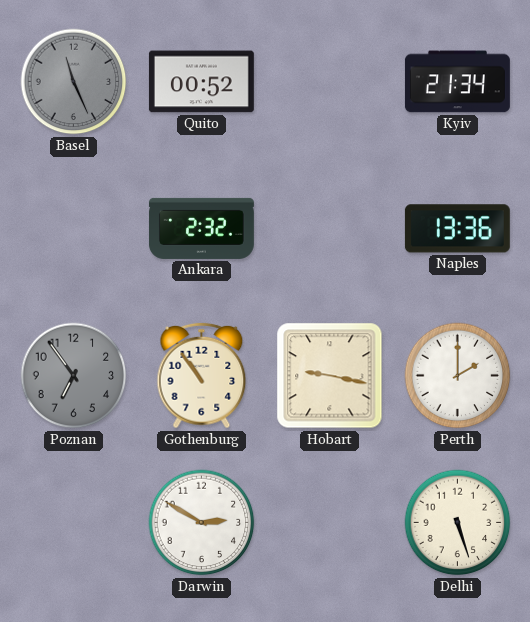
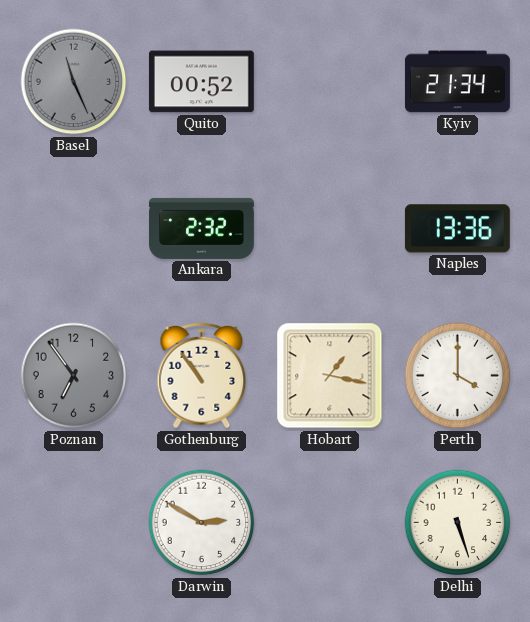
Hobart: 9:17 -> 1:17
Perth: 2:00 -> 4:00
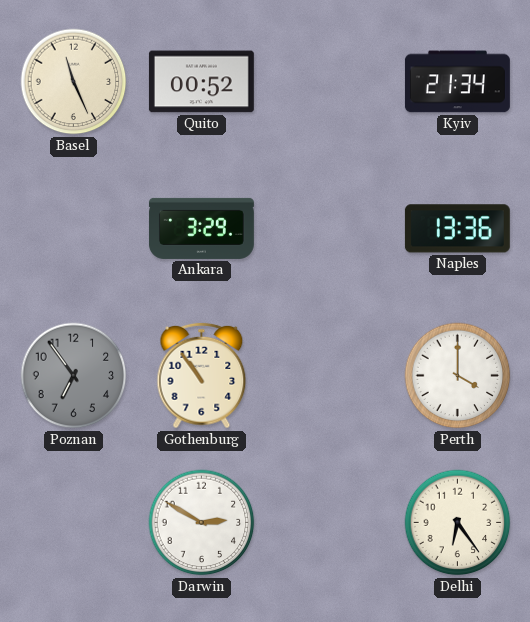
Basel dial: grey -> cream
Ankara: 2:32 -> 3:29
Hobart: 1:17 -> none
Delhi: 5:27 -> 6:24
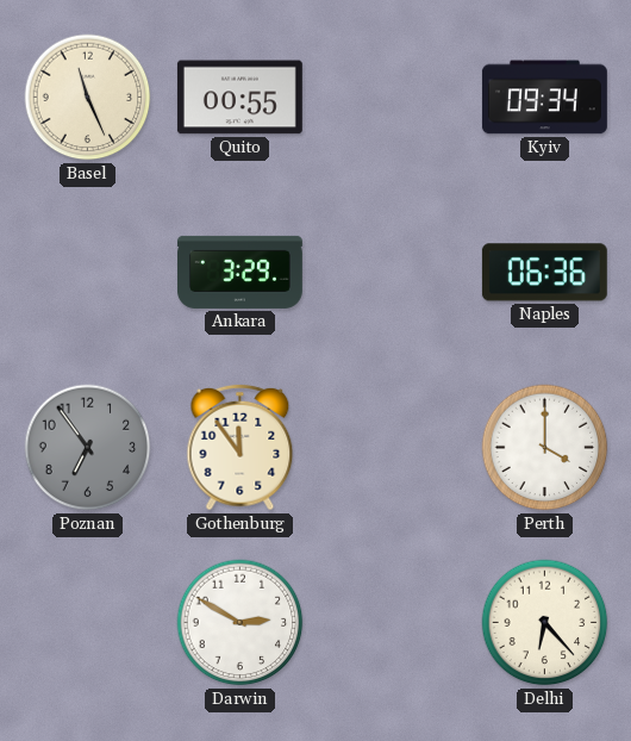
Quito: 00:52 -> 00:55
Kyiv: 21:34 -> 09:34
Naples: 13:36 -> 06:36
Gothenburg: 10:54 -> 11:54
Delhi: 6:24 -> 6:23
